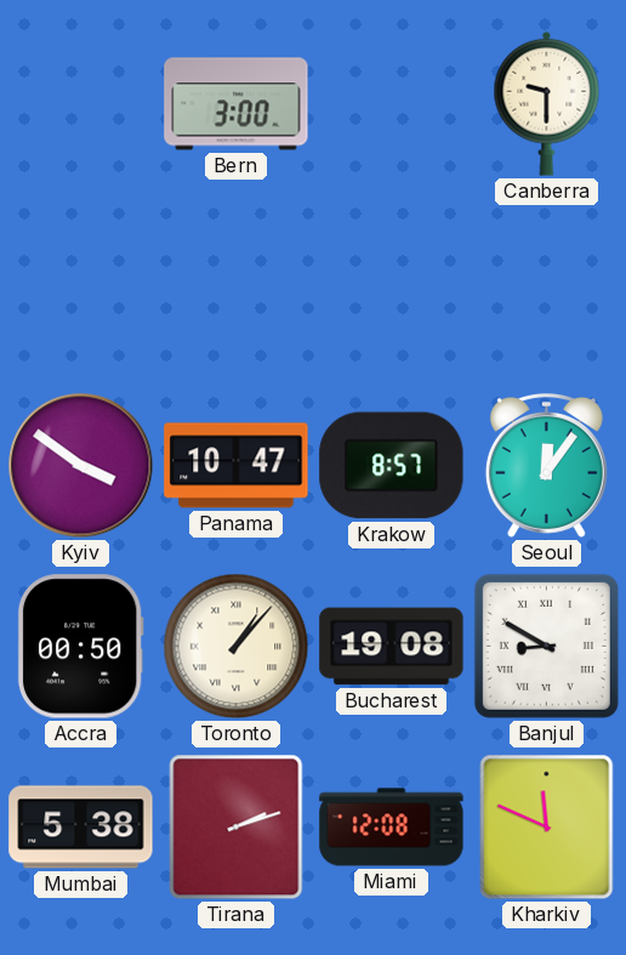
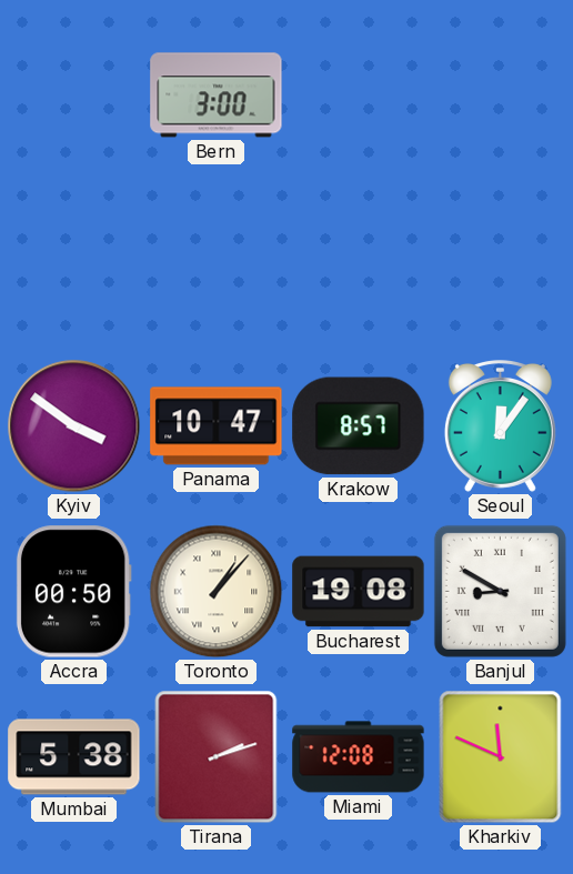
Canberra: 9:30 -> none
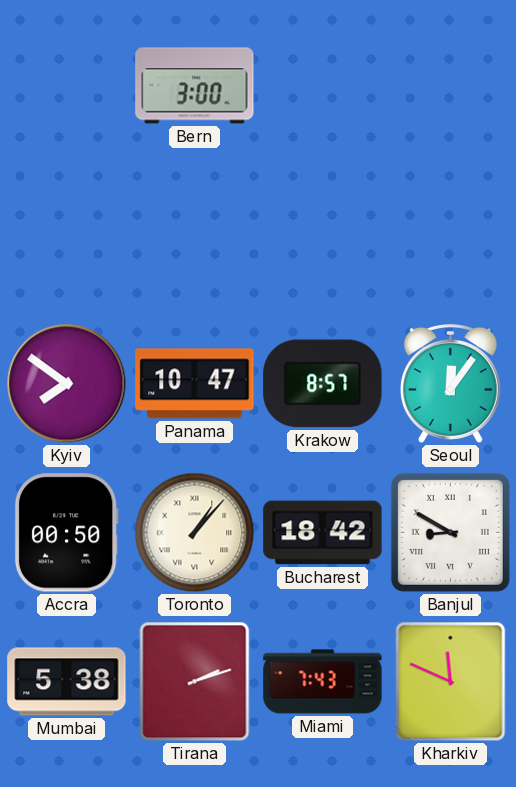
Kyiv: 3:51 -> 7:51
Bucharest: 19:08 -> 18:42
Miami: 12:08 -> 7:43
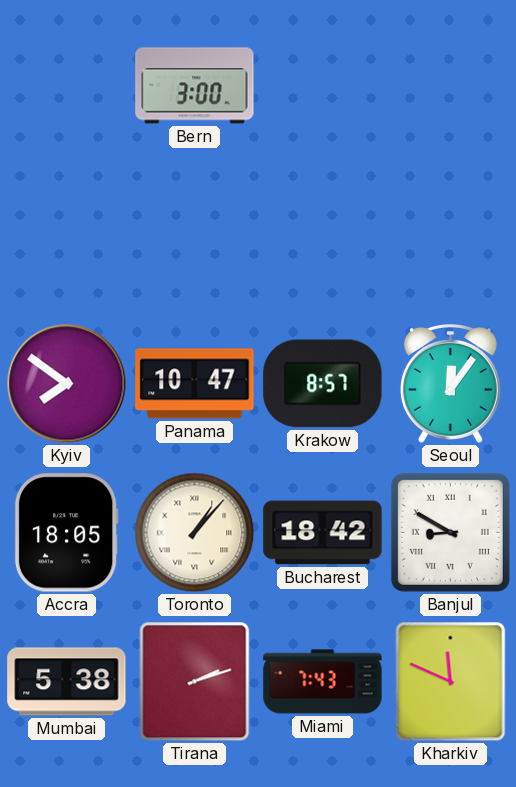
Accra: 00:50 -> 18:05
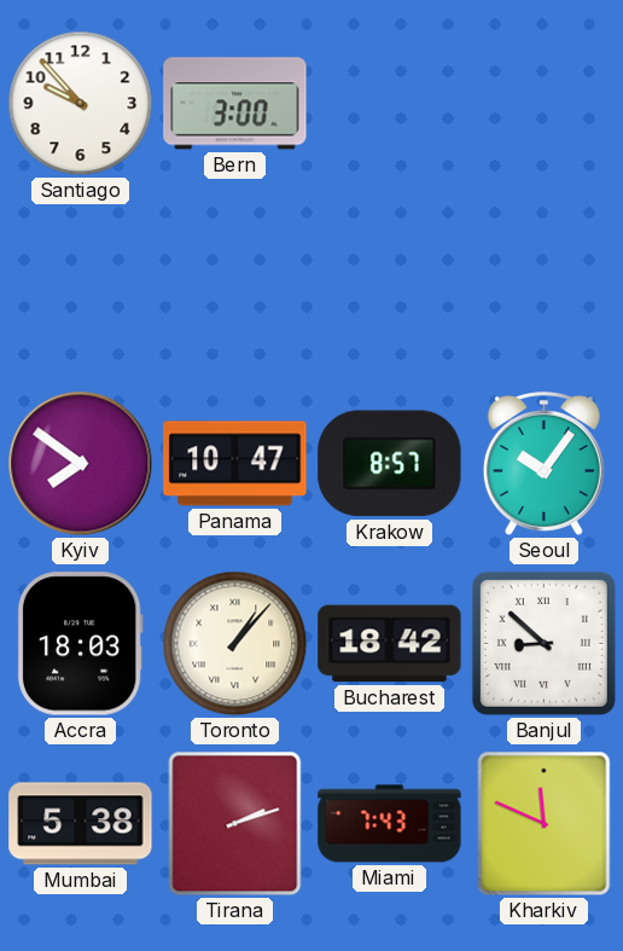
Santiago: none -> 9:53
Seoul: 12:06 -> 10:06
Accra: 18:05 -> 18:03
Banjul: 8:50 -> 8:52
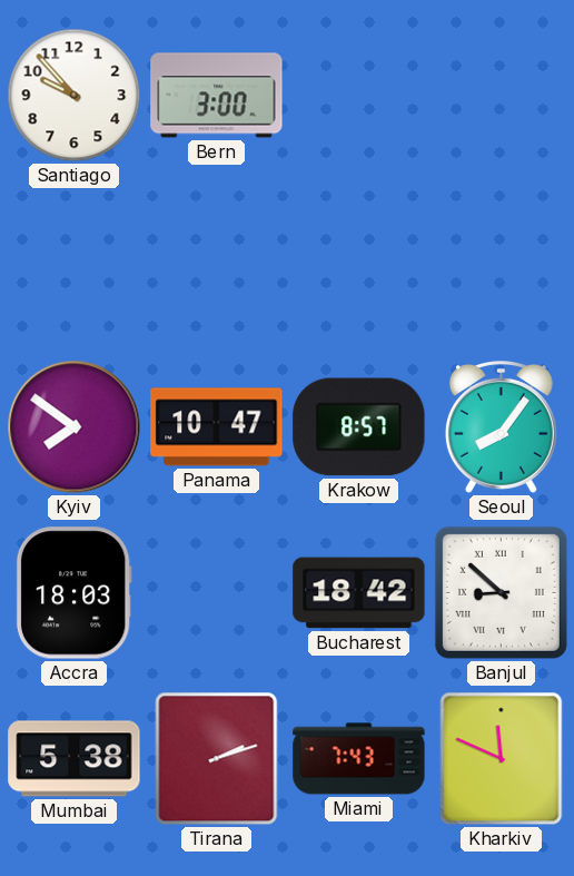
Seoul: 10:06 -> 8:06
Toronto: 1:07 -> none
